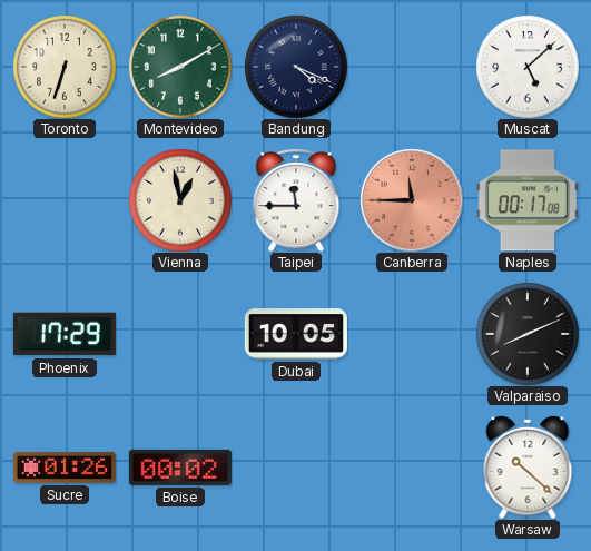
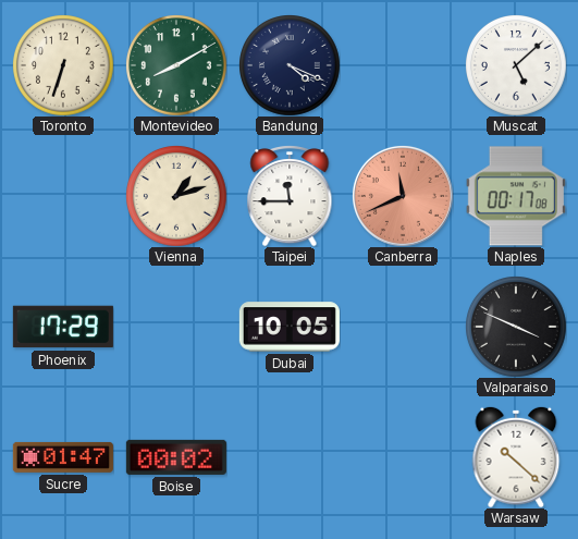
Vienna: 12:58 -> 1:12
Canberra: 11:45 -> 11:41
Valparaiso: 8:11 -> 3:49
Sucre: 01:26 -> 01:47
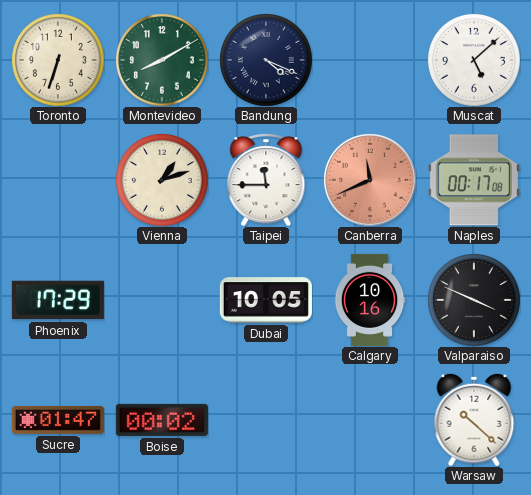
Calgary: none -> 10:16
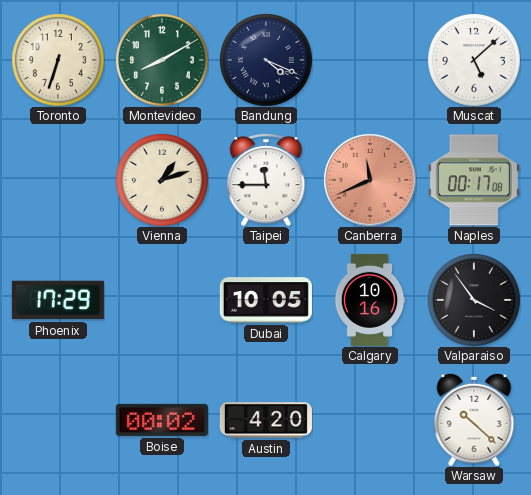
Valparaiso: 3:49 -> 3:54
Sucre: 01:47 -> none
Austin: none -> 4:20
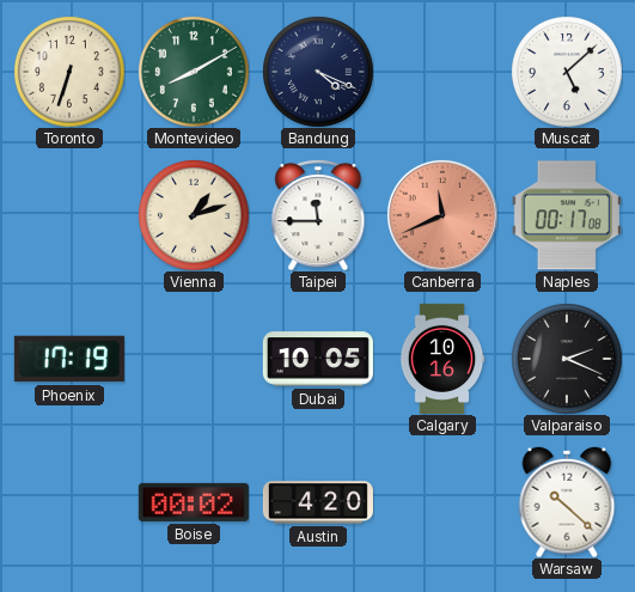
Phoenix: 17:29 -> 17:19
Valparaiso: 3:54 -> 2:19
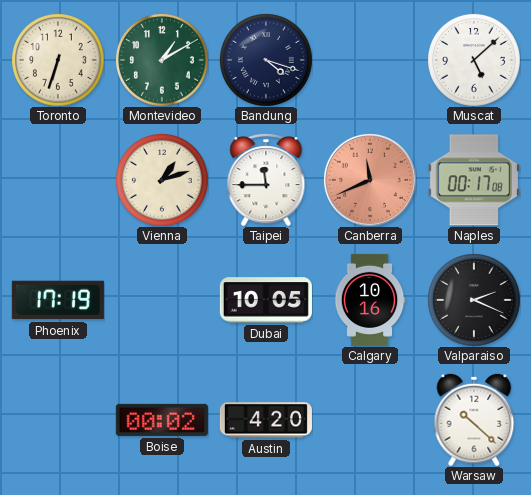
Montevideo: 8:10 -> 1:10
Bandung: 4:19 -> 4:18
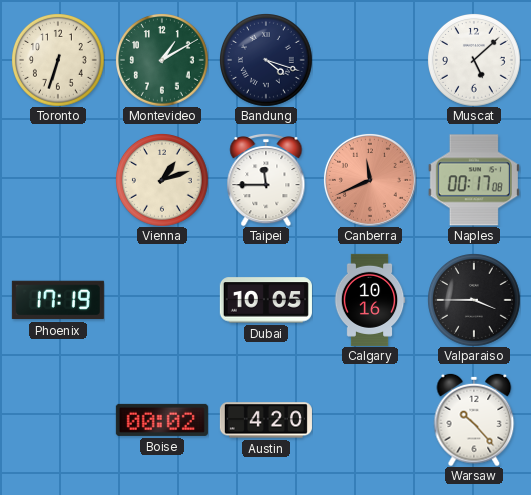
Valparaiso: 2:19 -> 3:45
Warsaw: 10:22 -> 10:23
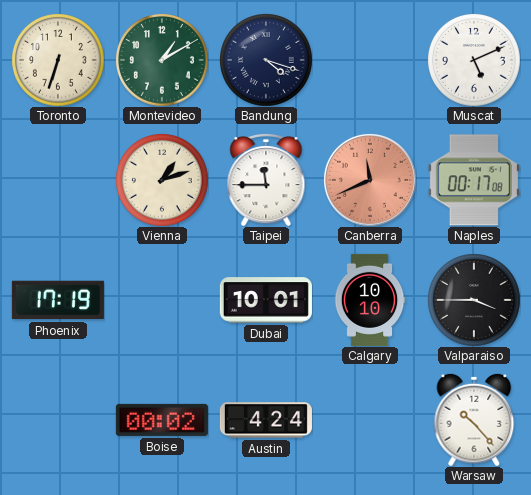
Muscat: 5:08 -> 5:11
Dubai: 10:05 -> 10:01
Calgary: 10:16 -> 10:10
Austin: 4:20 -> 4:24
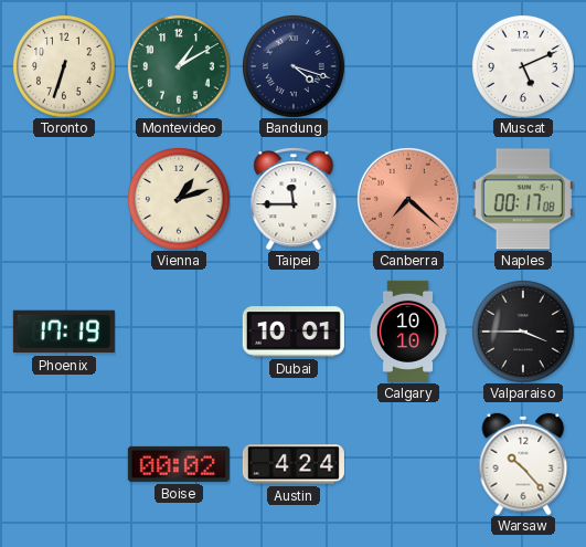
Canberra: 11:41 -> 7:22
